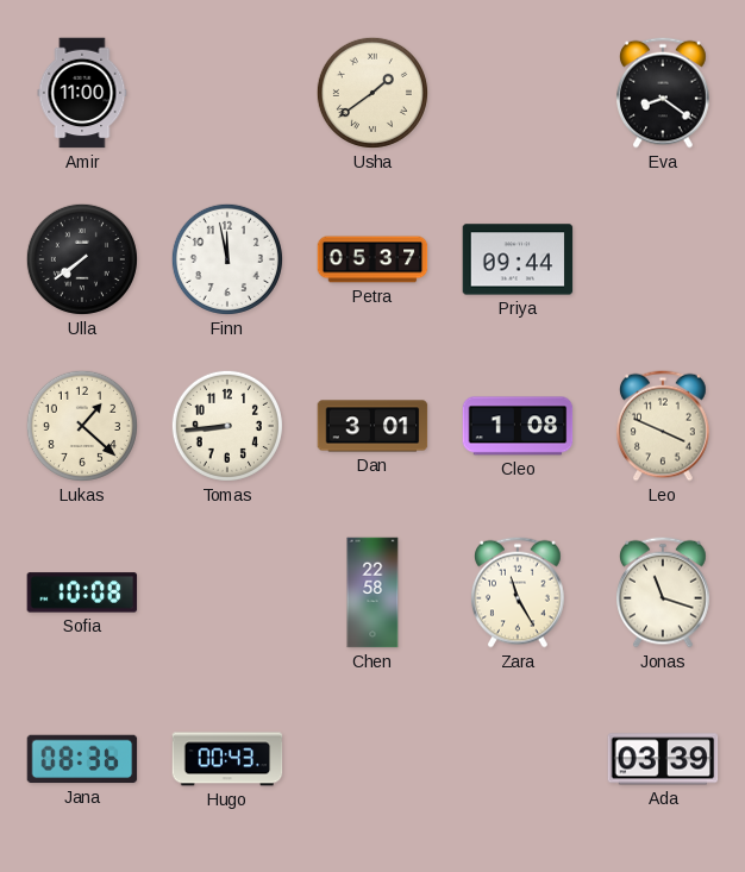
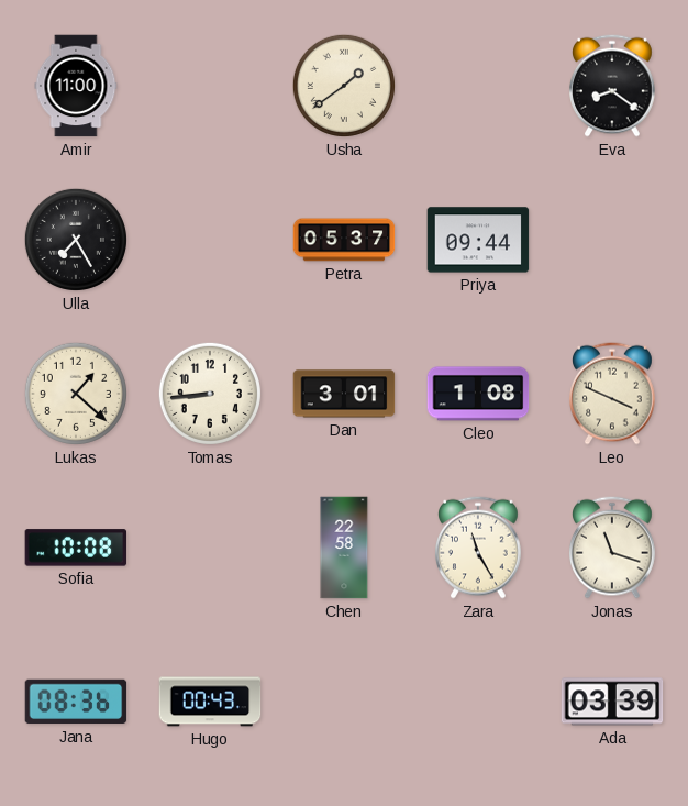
Ulla: 7:39 -> 7:25
Finn: 11:58 -> none
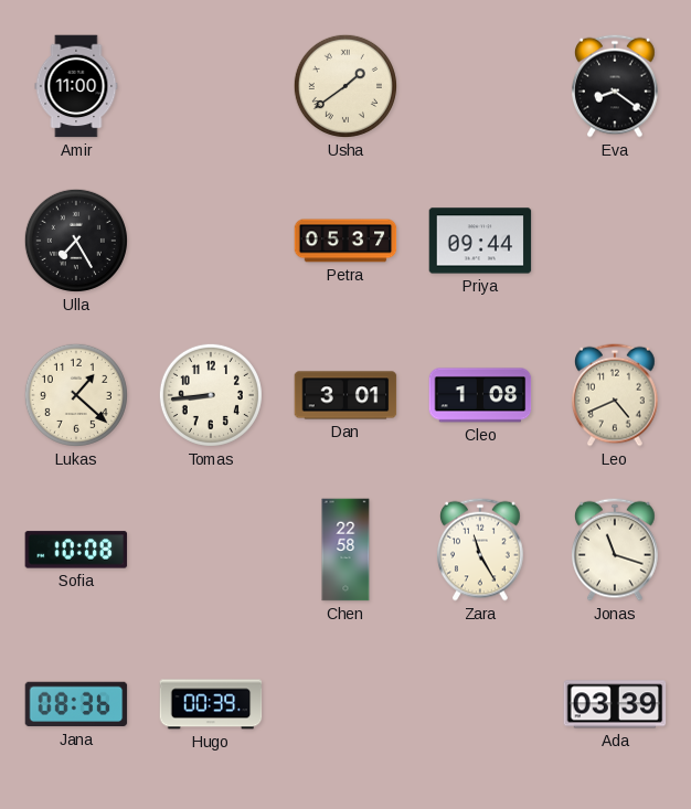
Leo: 3:49 -> 4:41
Hugo: 00:43 -> 00:39
